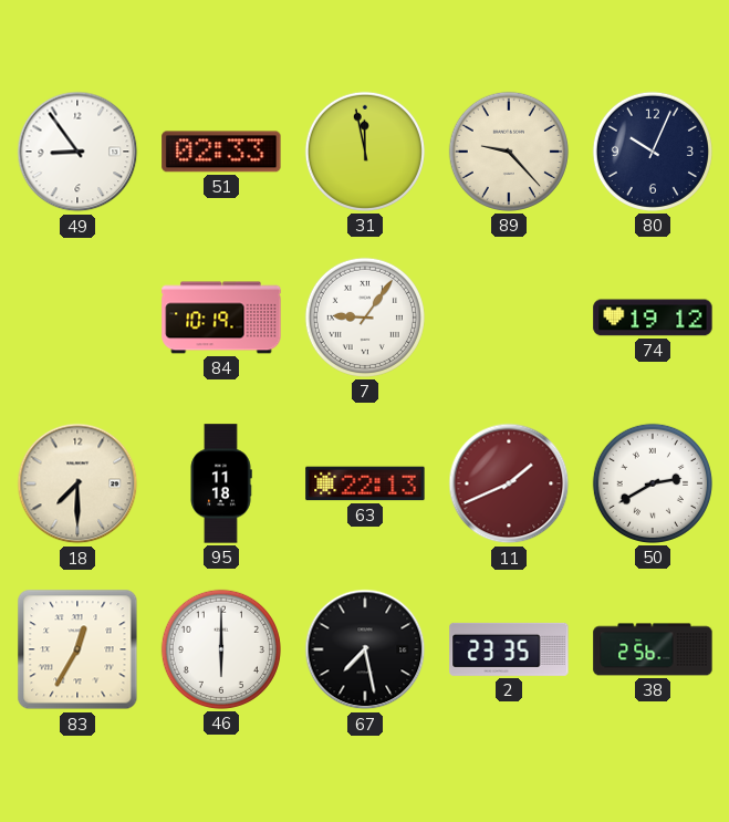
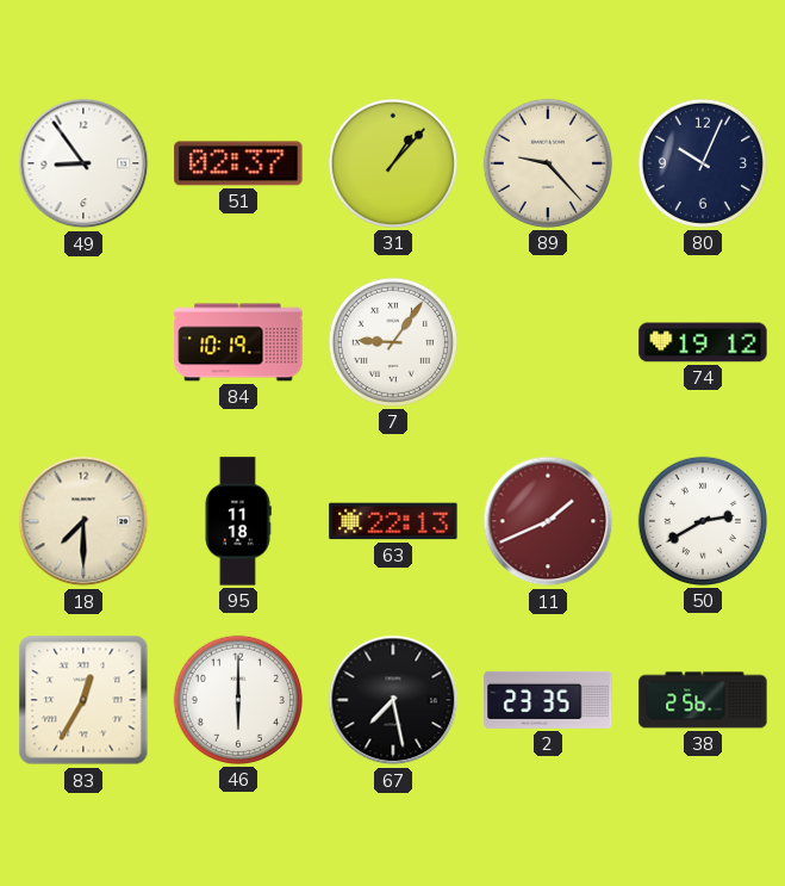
51: 02:33 -> 02:37
31: 11:58 -> 1:07
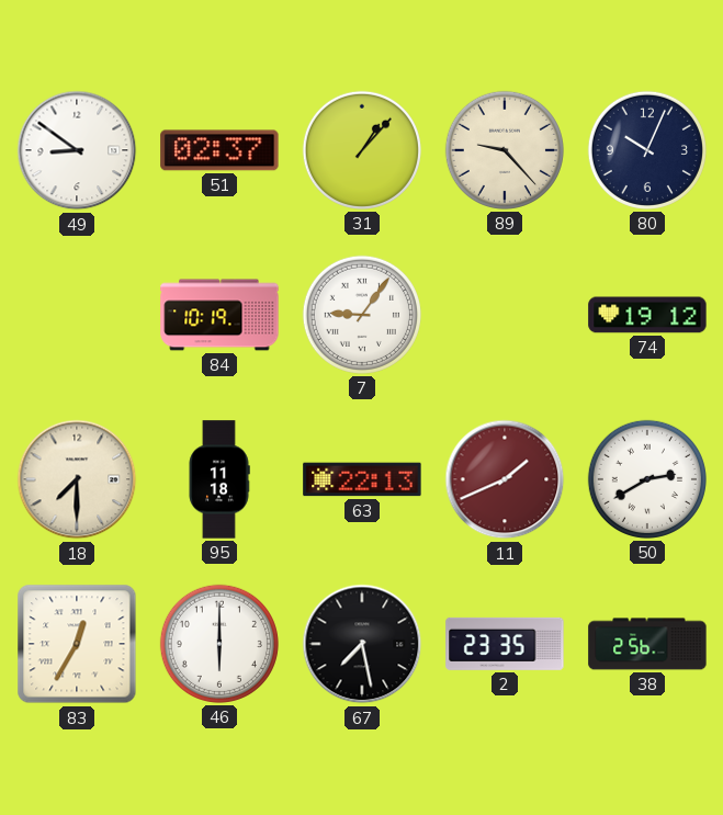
49: 8:54 -> 8:51
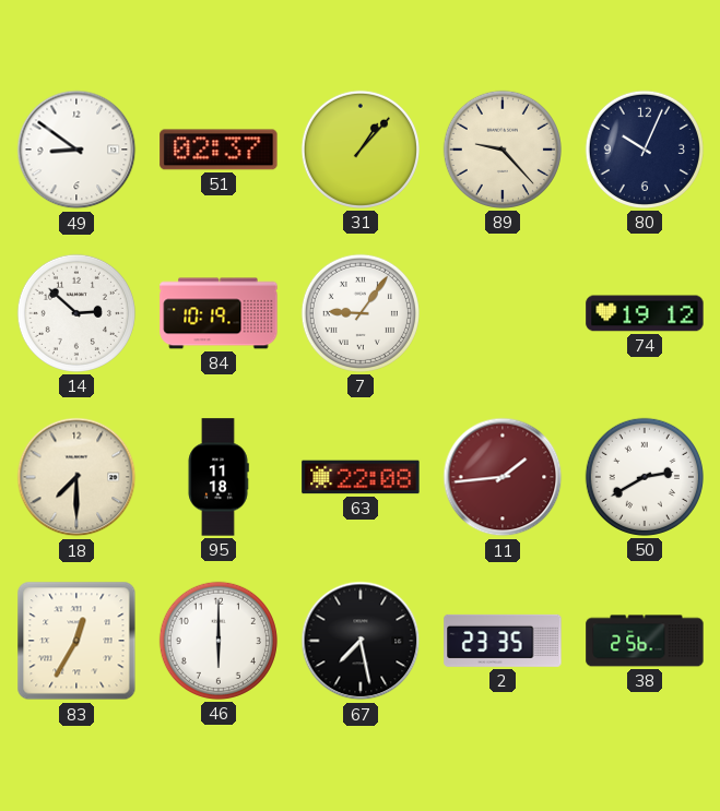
14: none -> 2:52
63: 22:13 -> 22:08
11: 1:41 -> 1:44
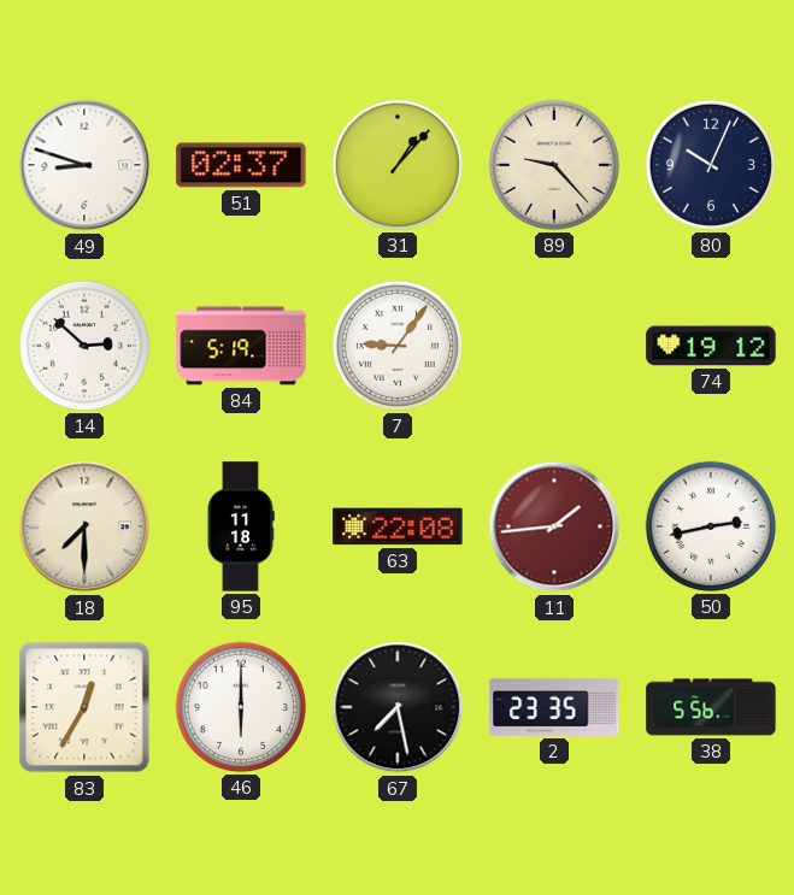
49: 8:51 -> 8:48
84: 10:19 -> 5:19
50: 2:40 -> 2:43
38: 2:56 -> 5:56
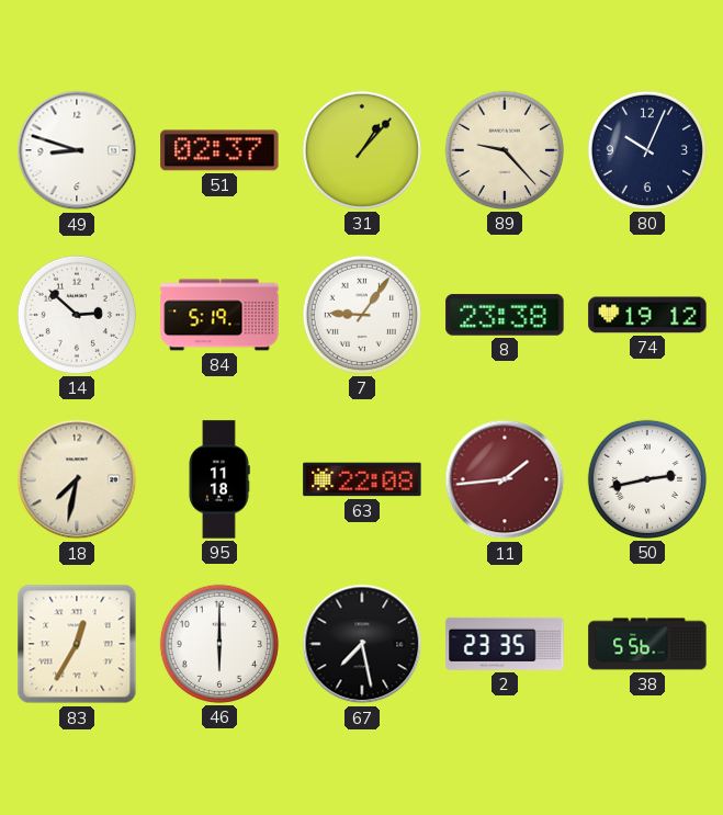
8: none -> 23:38
18: 7:30 -> 7:32
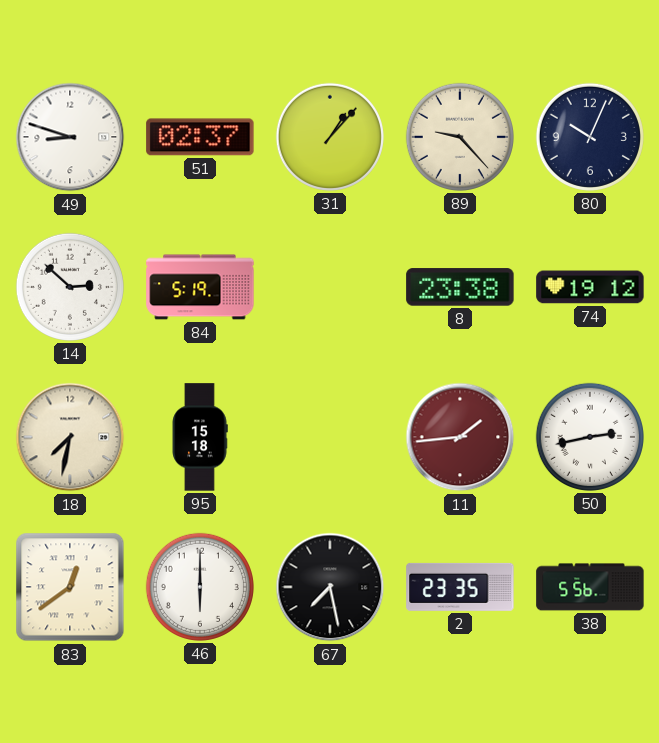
7: 9:06 -> none
95: 11:18 -> 15:18
63: 22:08 -> none
83: 12:35 -> 12:39
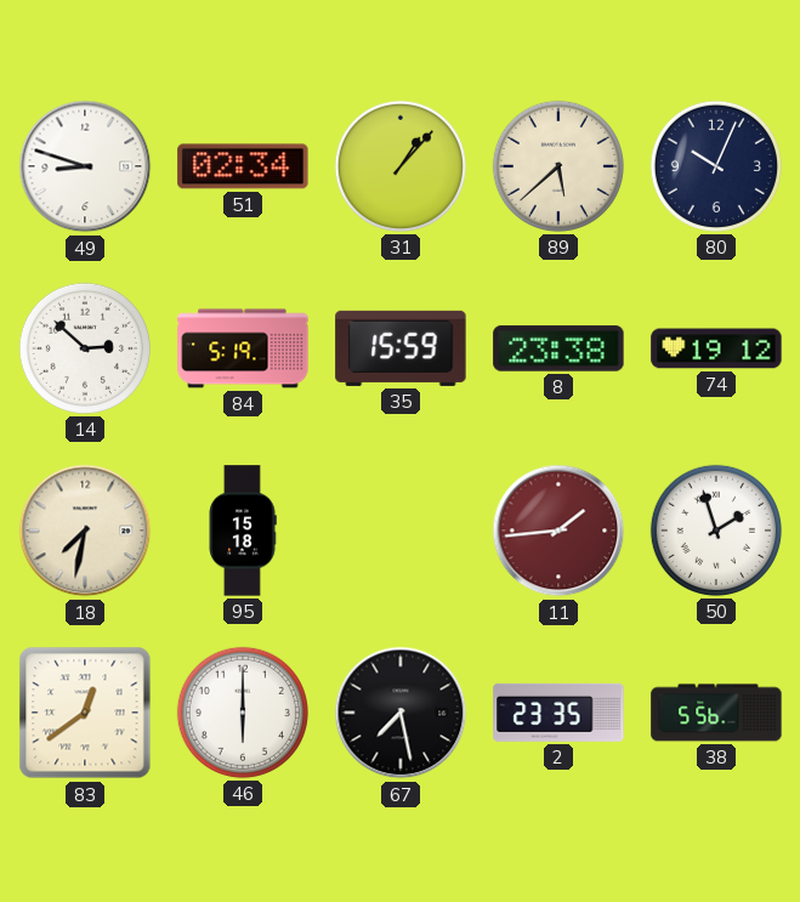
51: 02:37 -> 02:34
89: 9:23 -> 5:38
35: none -> 15:59
50: 2:43 -> 1:57
